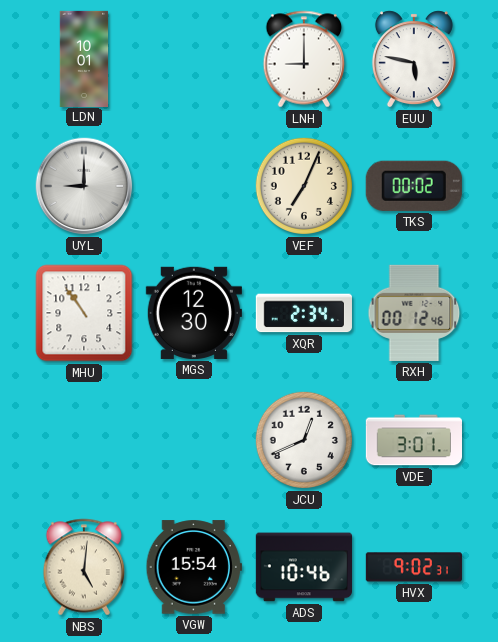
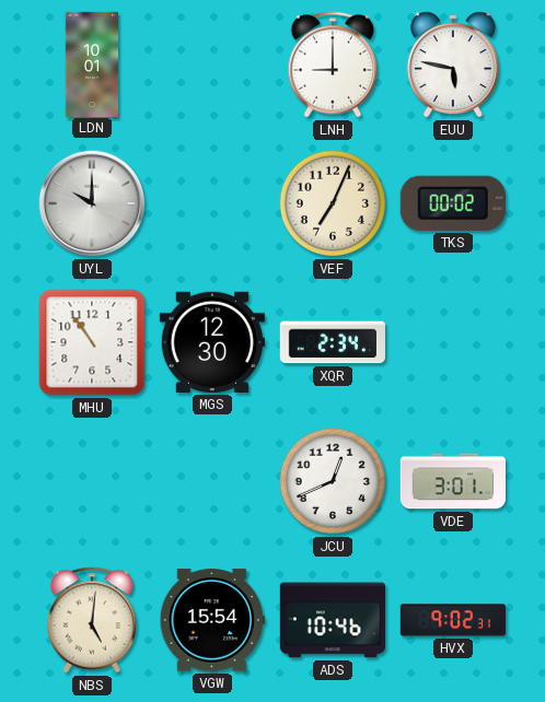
UYL: 9:00 -> 10:00
RXH: 00:12 -> none
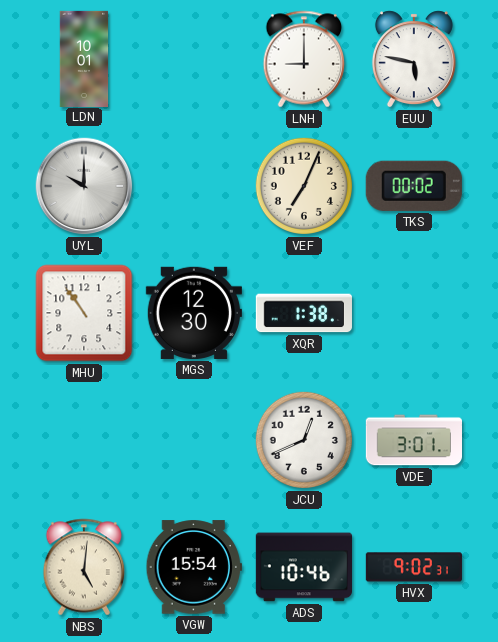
XQR: 2:34 -> 1:38
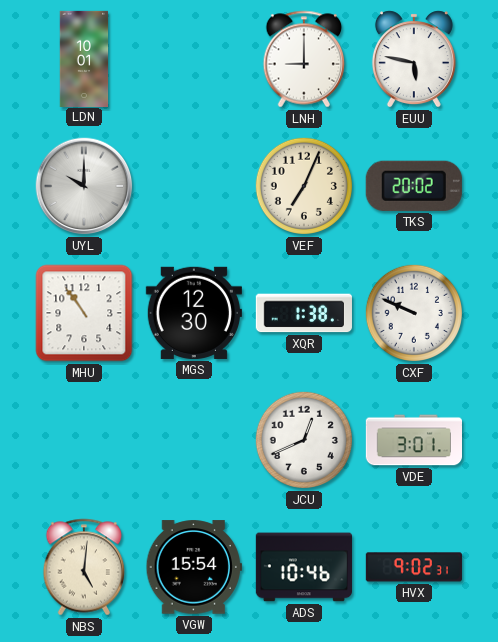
TKS: 00:02 -> 20:02
CXF: none -> 9:49
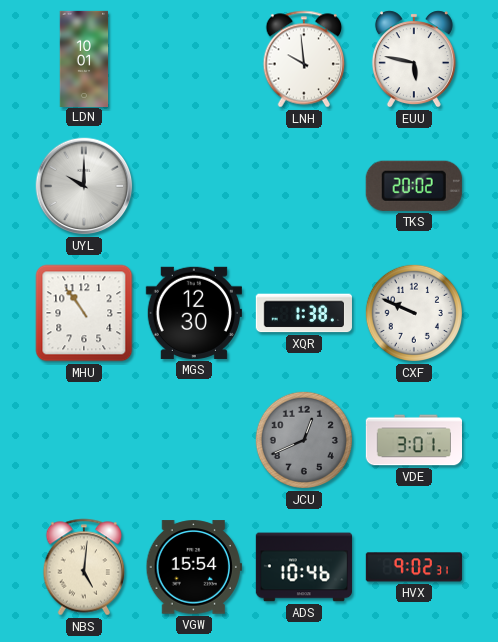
LNH: 9:00 -> 9:59
VEF: 7:04 -> none
JCU dial: white -> grey
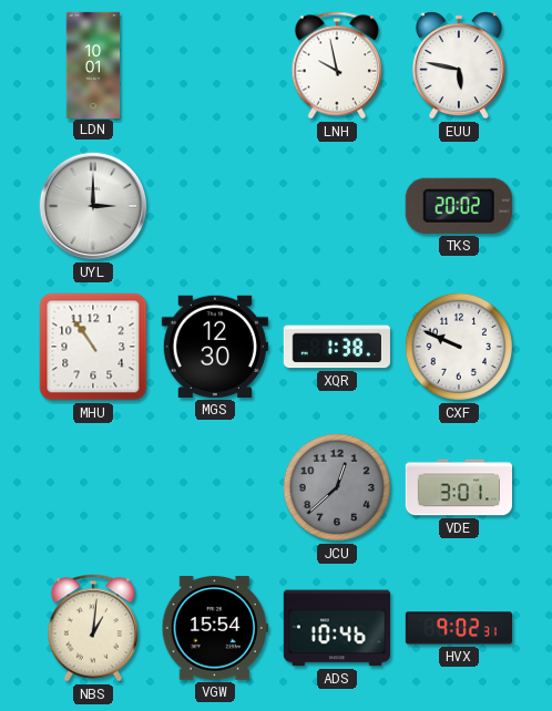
LNH: 9:59 -> 9:58
UYL: 10:00 -> 3:00
JCU: 12:41 -> 12:38
NBS: 5:01 -> 1:01
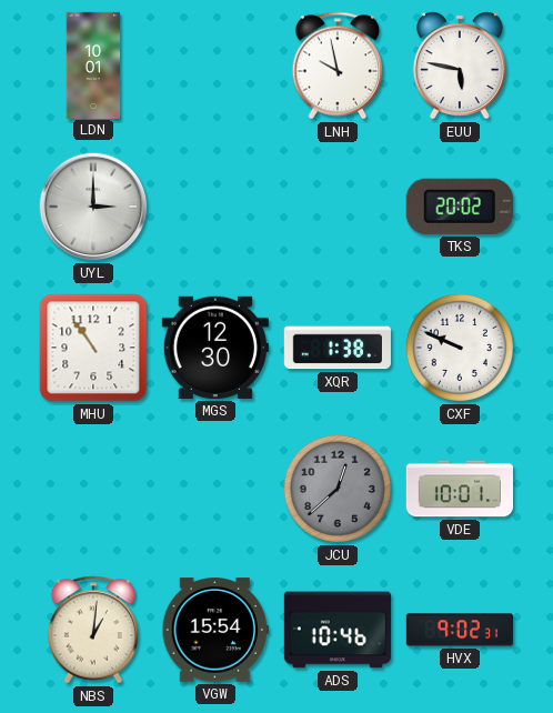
VDE: 3:01 -> 10:01
